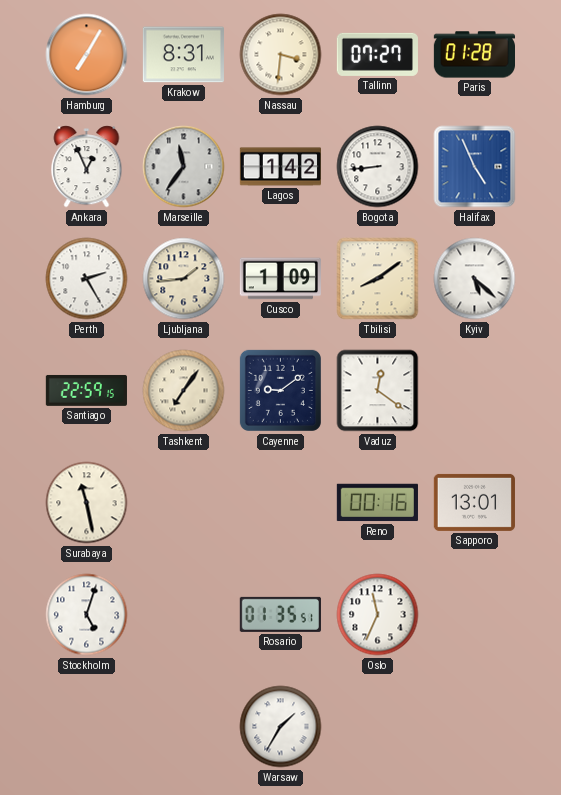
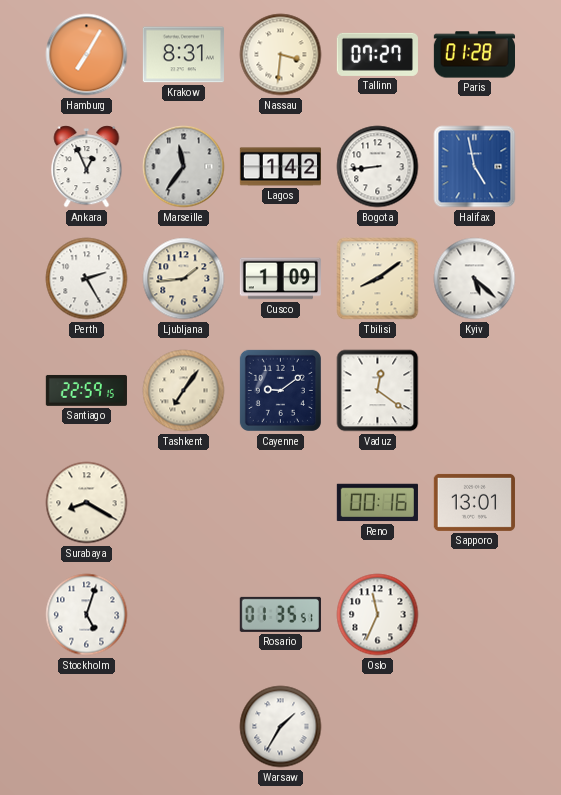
Halifax: 4:56 -> 4:58
Surabaya: 11:28 -> 8:20
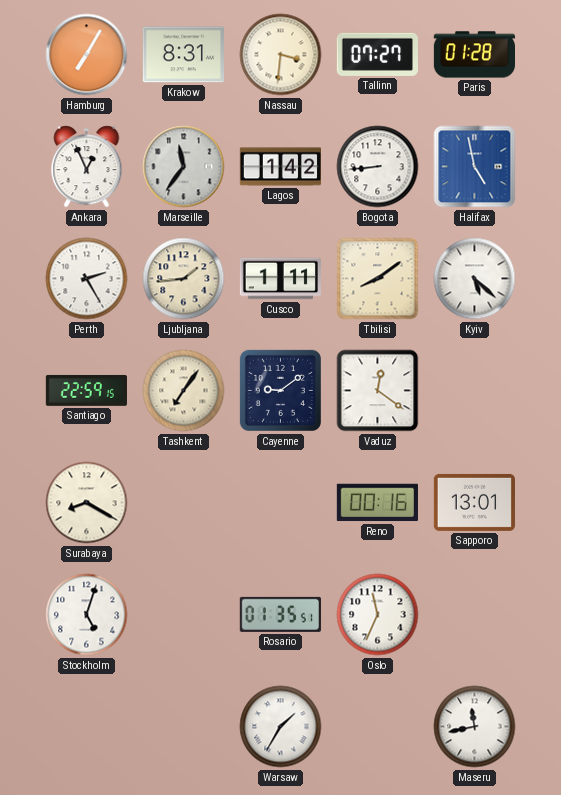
Cusco: 1:09 -> 1:11
Maseru: none -> 11:43
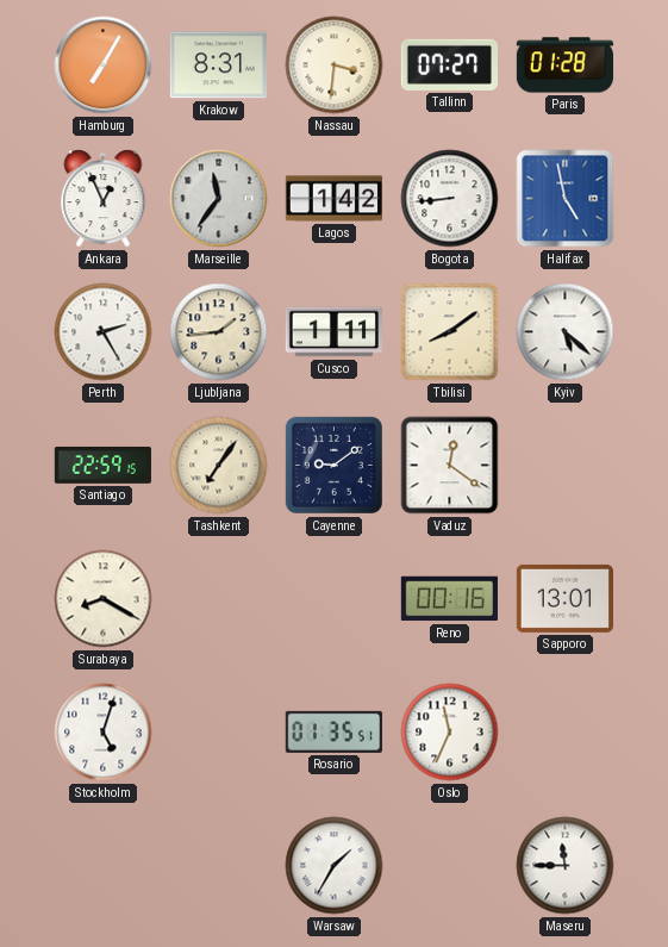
Maseru: 11:43 -> 11:45
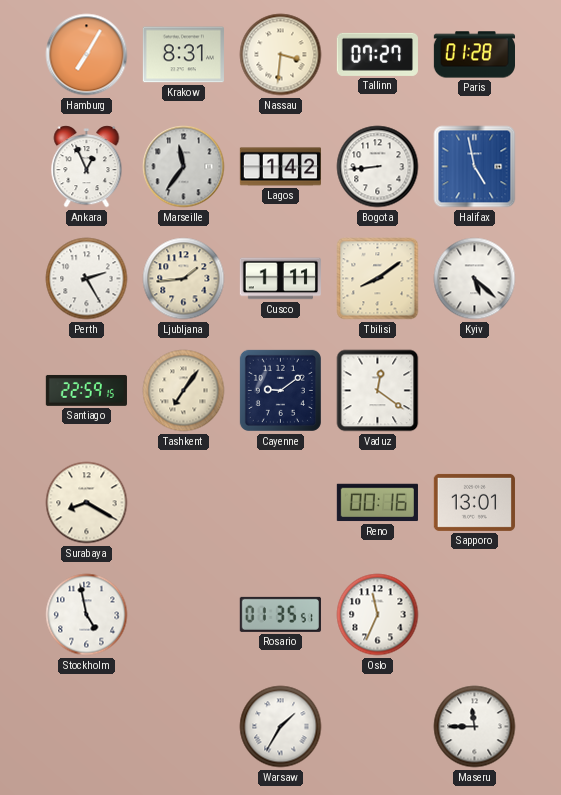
Stockholm: 5:03 -> 4:58
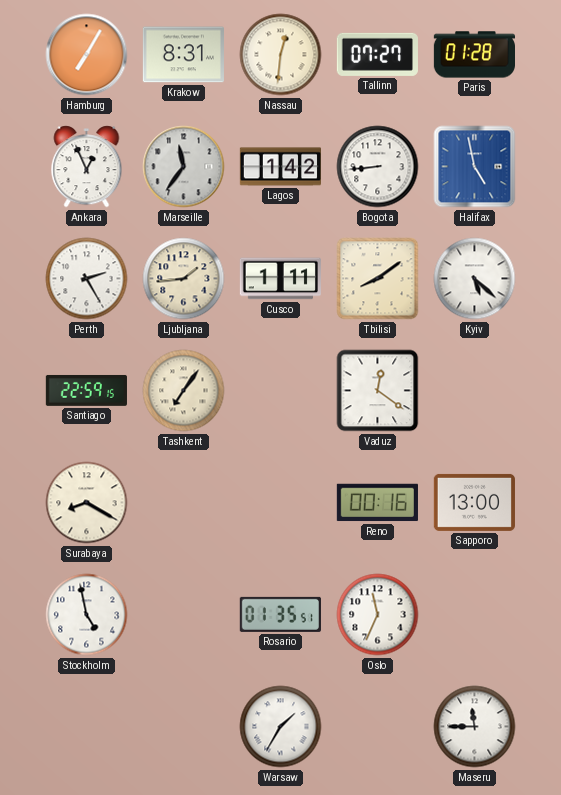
Nassau: 3:31 -> 12:31
Cayenne: 9:09 -> none
Sapporo: 13:01 -> 13:00
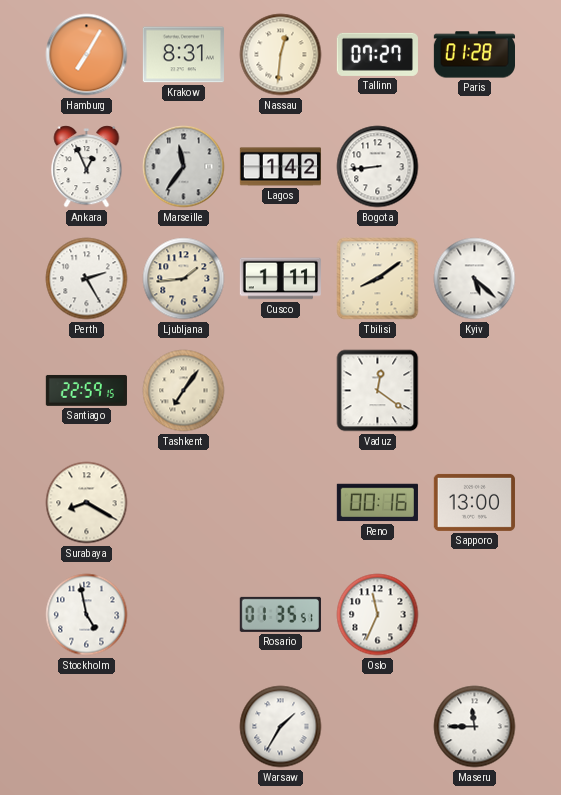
Halifax: 4:58 -> none
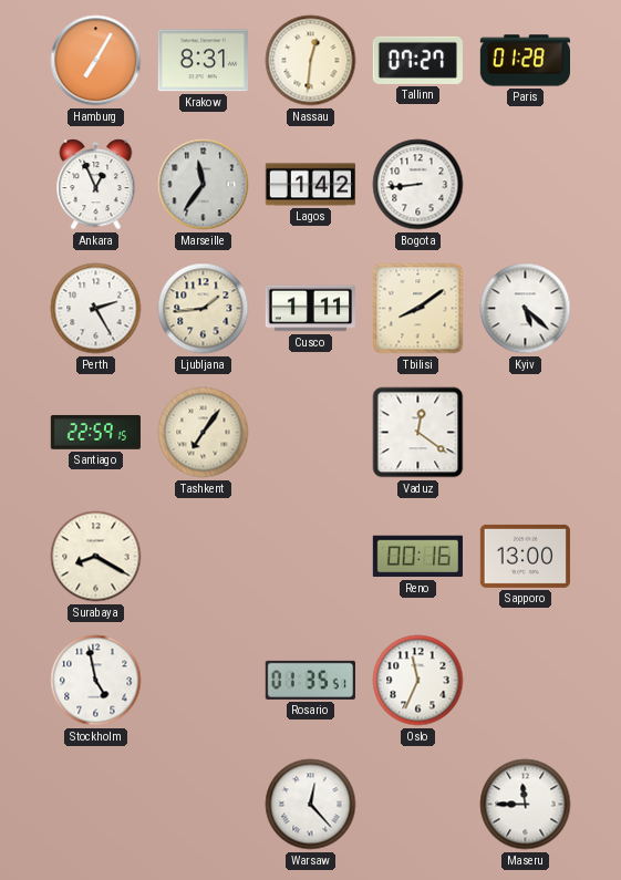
Warsaw: 1:35 -> 12:23
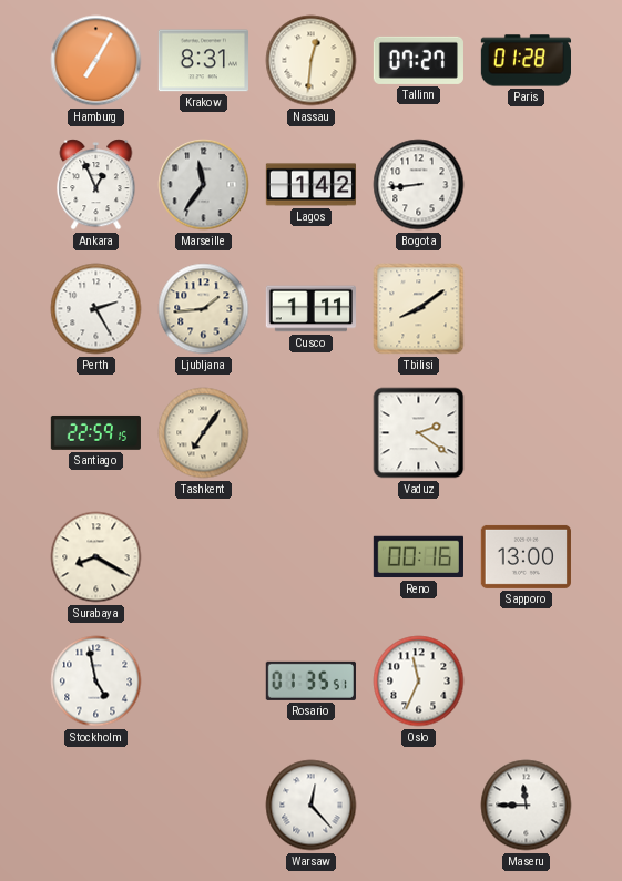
Kyiv: 5:22 -> none
Vaduz: 12:21 -> 2:21
